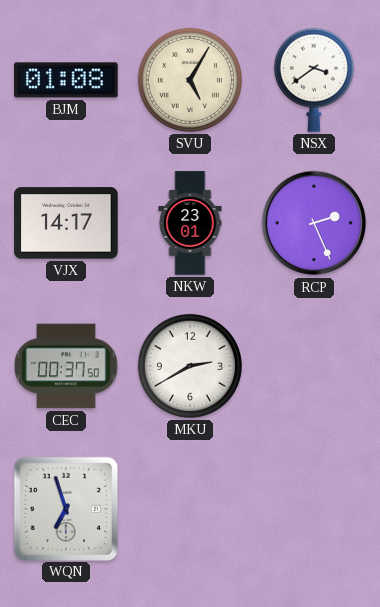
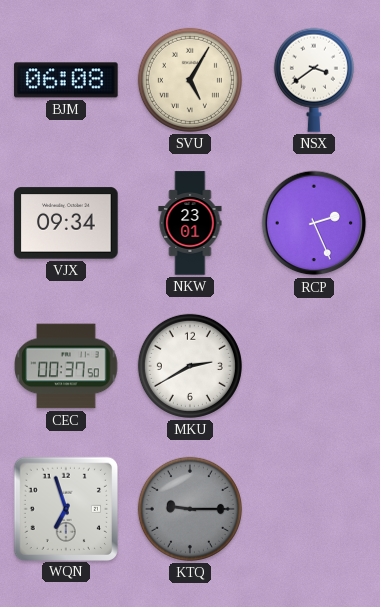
BJM: 01:08 -> 06:08
VJX: 14:17 -> 09:34
KTQ: none -> 9:15
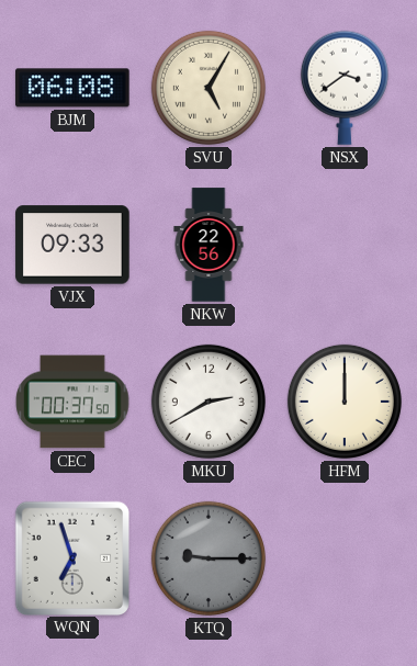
VJX: 09:34 -> 09:33
NKW: 23:01 -> 22:56
RCP: 2:26 -> none
HFM: none -> 12:00
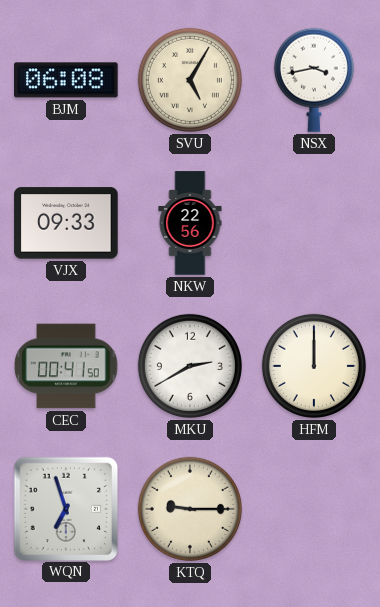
NSX: 3:39 -> 3:43
CEC: 00:37 -> 00:41
KTQ dial: grey -> cream
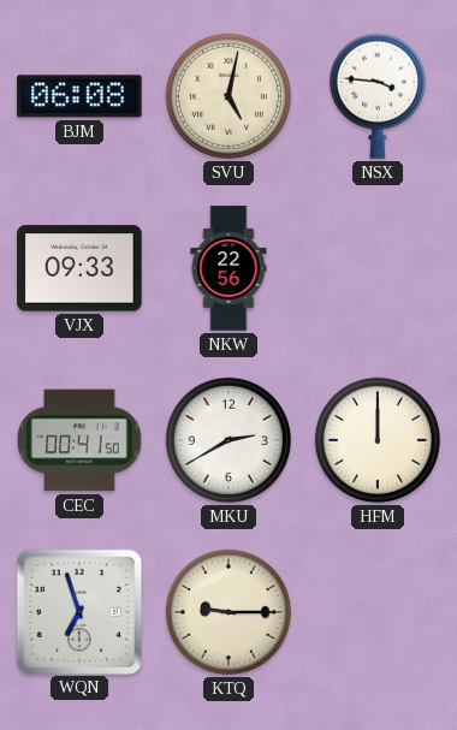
SVU: 5:05 -> 5:02
NSX: 3:43 -> 3:46
